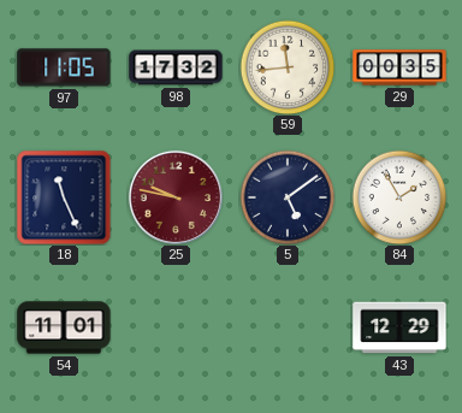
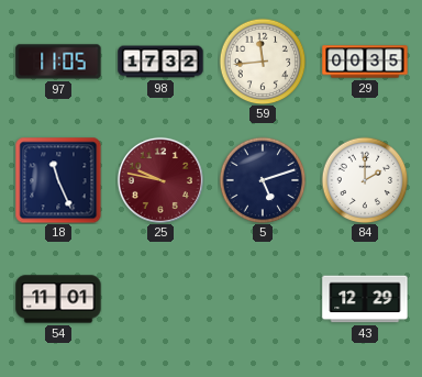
5: 5:09 -> 5:12
84: 1:55 -> 2:00
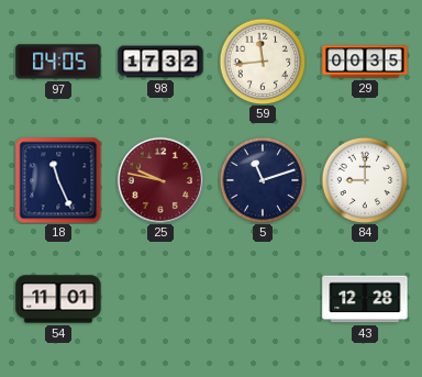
97: 11:05 -> 04:05
5: 5:12 -> 11:12
84: 2:00 -> 9:00
43: 12:29 -> 12:28
